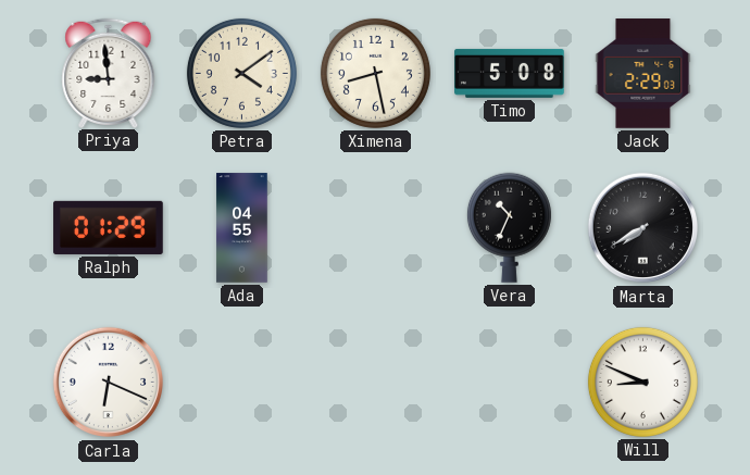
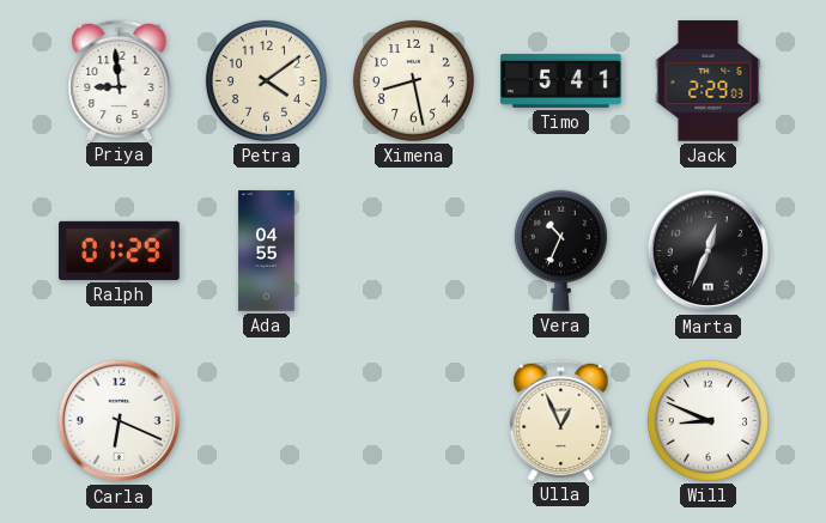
Timo: 5:08 -> 5:41
Marta: 7:40 -> 12:34
Ulla: none -> 12:56
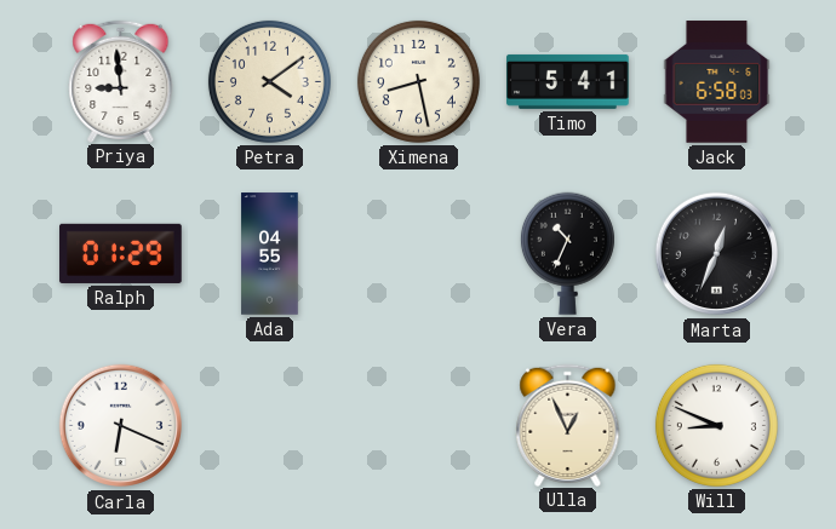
Jack: 2:29 -> 6:58
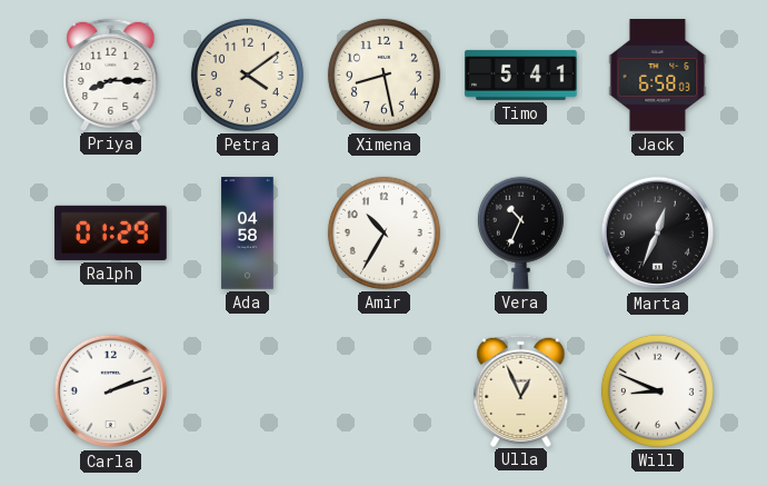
Priya: 8:59 -> 8:15
Ada: 04:55 -> 04:58
Amir: none -> 10:35
Carla: 6:19 -> 2:12
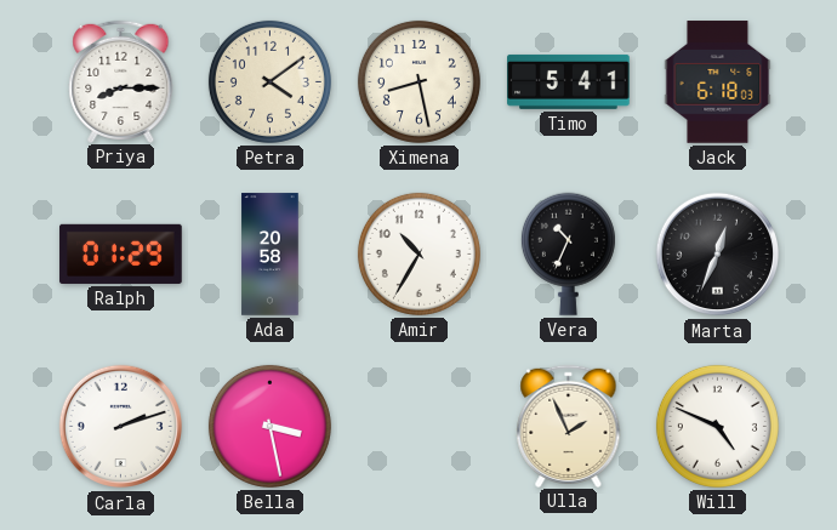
Jack: 6:58 -> 6:18
Ada: 04:58 -> 20:58
Bella: none -> 3:28
Ulla: 12:56 -> 1:56
Will: 8:49 -> 4:49
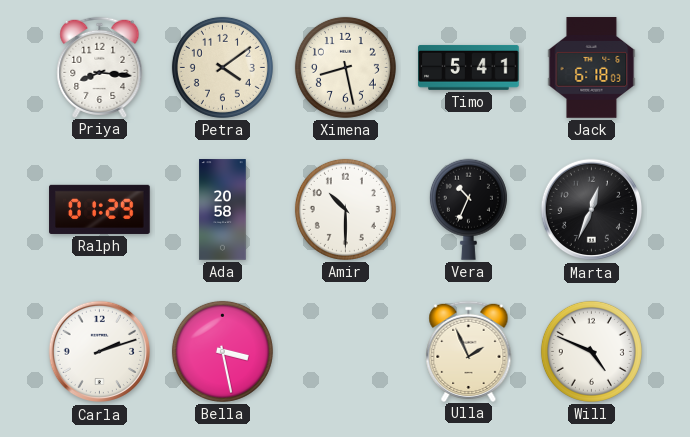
Priya: 8:15 -> 8:16
Amir: 10:35 -> 10:30
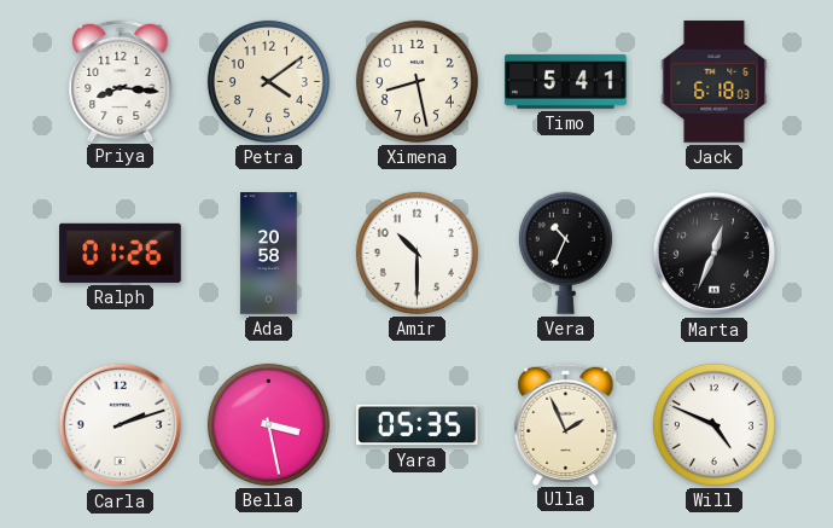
Ralph: 01:29 -> 01:26
Yara: none -> 05:35
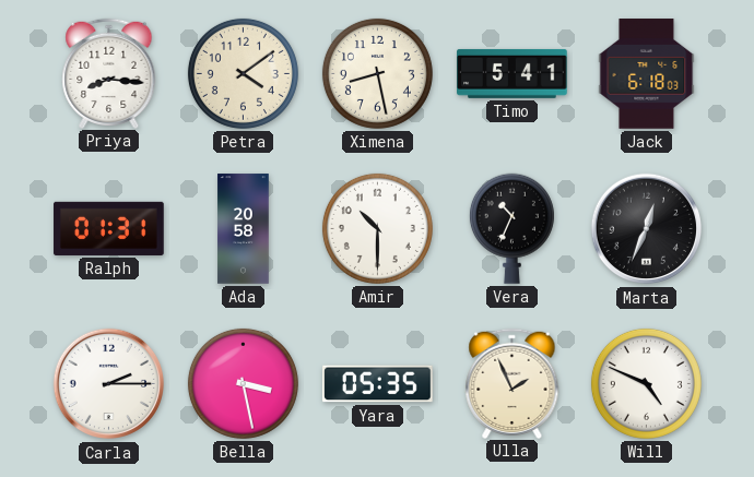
Ralph: 01:26 -> 01:31
Carla: 2:12 -> 2:15
